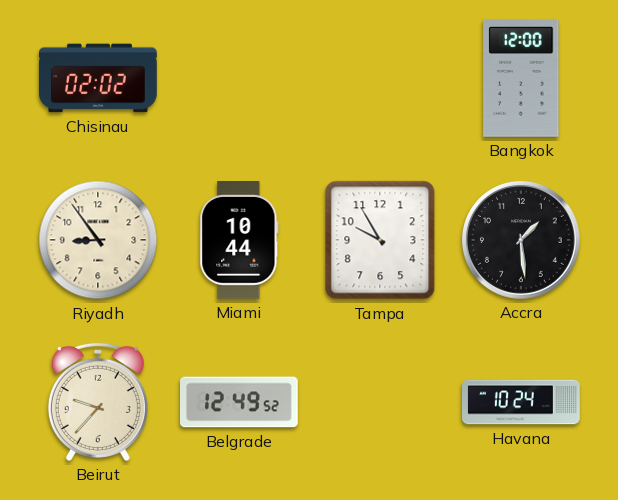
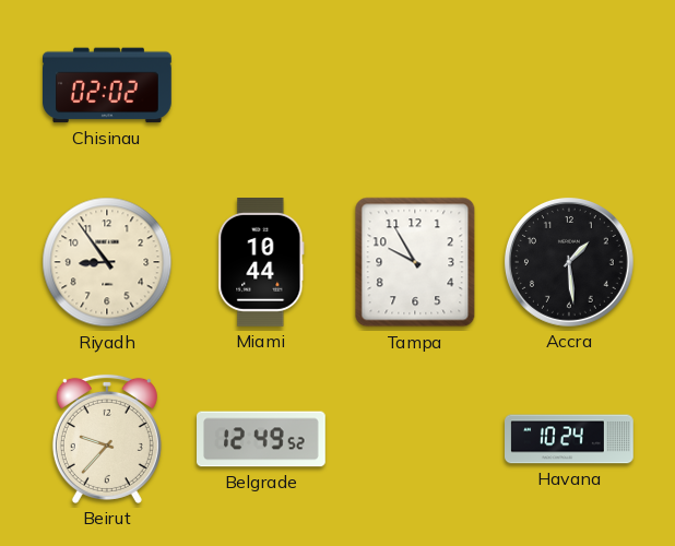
Bangkok: 12:00 -> none
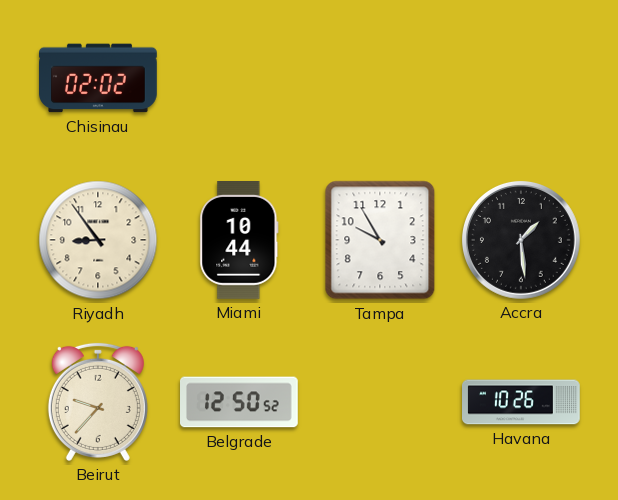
Belgrade: 12:49 -> 12:50
Havana: 10:24 -> 10:26
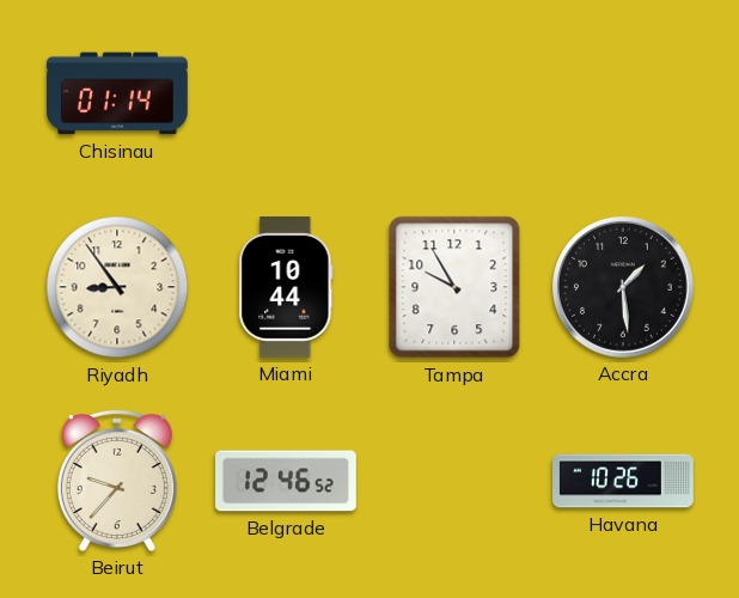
Chisinau: 02:02 -> 01:14
Belgrade: 12:50 -> 12:46
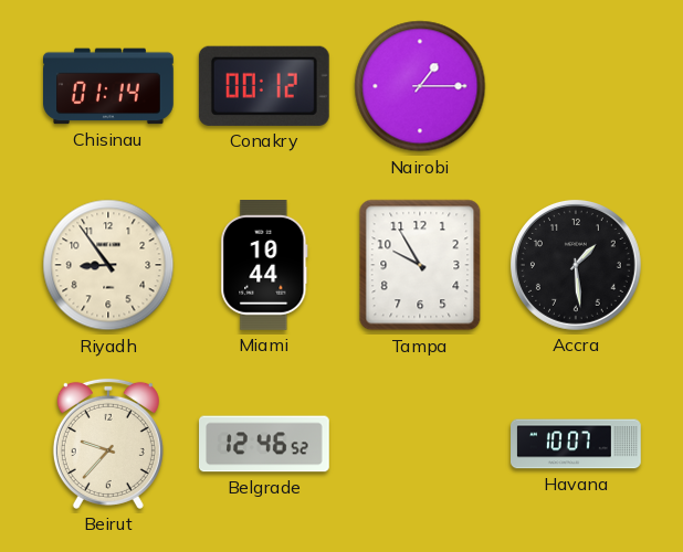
Conakry: none -> 00:12
Nairobi: none -> 1:15
Havana: 10:26 -> 10:07
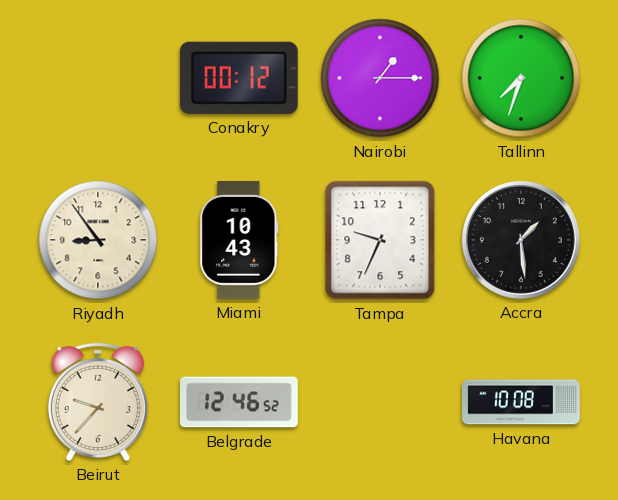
Chisinau: 01:14 -> none
Tallinn: none -> 7:33
Miami: 10:44 -> 10:43
Tampa: 9:55 -> 9:34
Havana: 10:07 -> 10:08
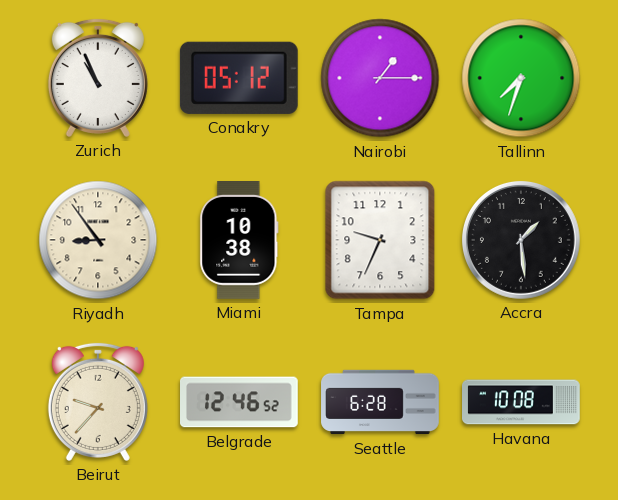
Zurich: none -> 10:56
Conakry: 00:12 -> 05:12
Miami: 10:43 -> 10:38
Seattle: none -> 6:28
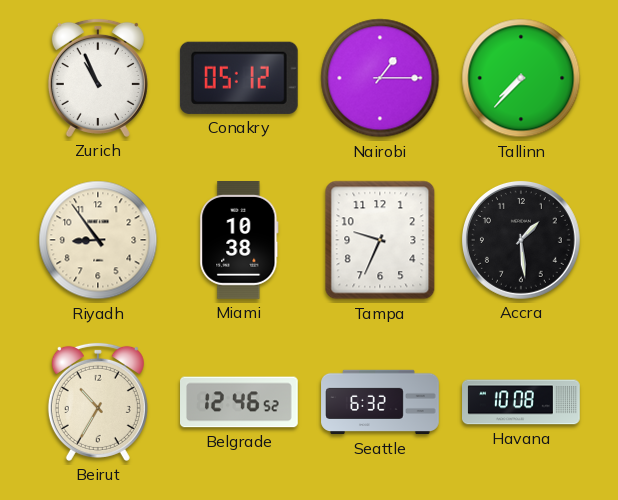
Tallinn: 7:33 -> 7:37
Beirut: 9:37 -> 10:35
Seattle: 6:28 -> 6:32
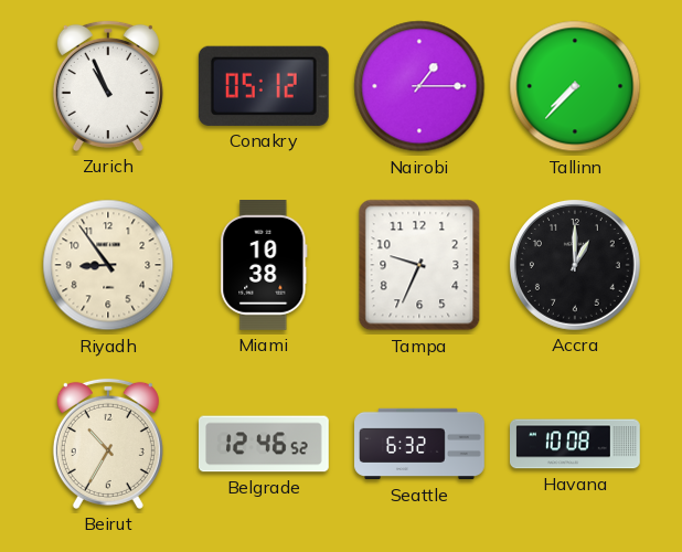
Accra: 1:29 -> 1:00
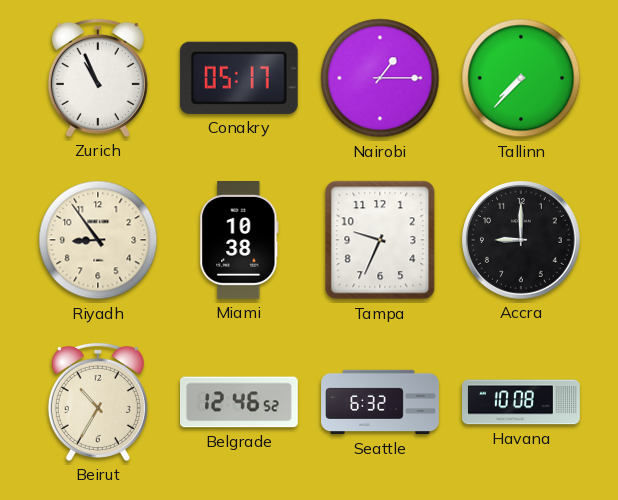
Conakry: 05:12 -> 05:17
Accra: 1:00 -> 9:00
